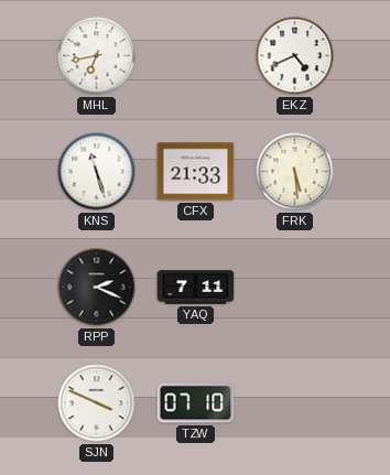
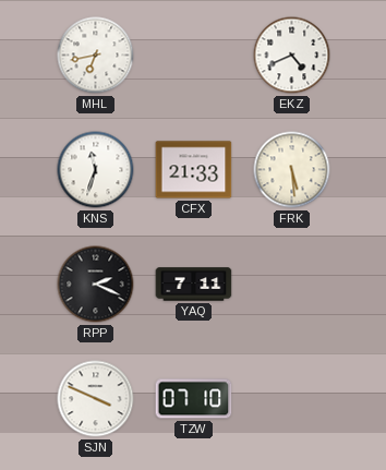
KNS: 11:27 -> 11:33
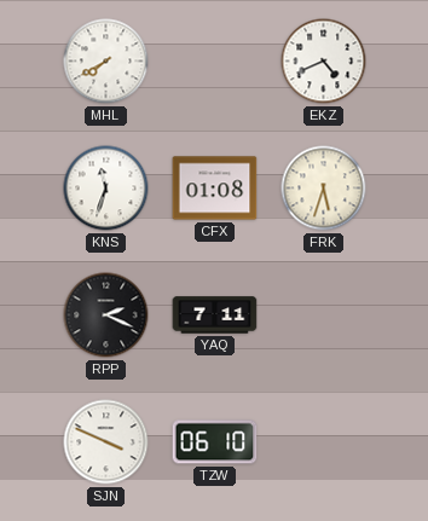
MHL: 6:43 -> 7:40
CFX: 21:33 -> 01:08
FRK: 5:29 -> 5:33
TZW: 07:10 -> 06:10
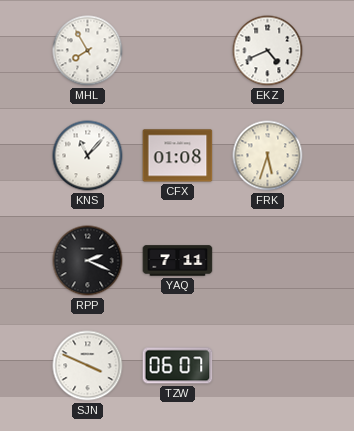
MHL: 7:40 -> 7:55
KNS: 11:33 -> 11:07
TZW: 06:10 -> 06:07
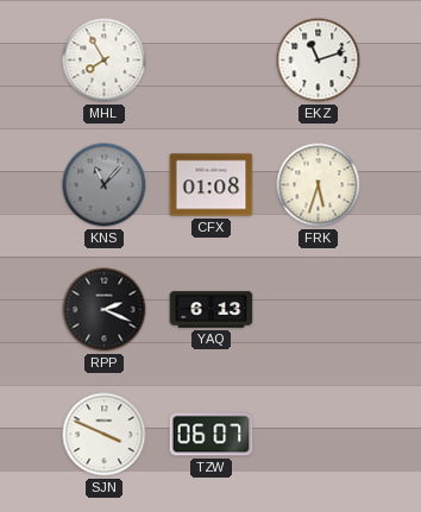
EKZ: 4:41 -> 11:12
KNS dial: white -> grey
YAQ: 7:11 -> 6:13
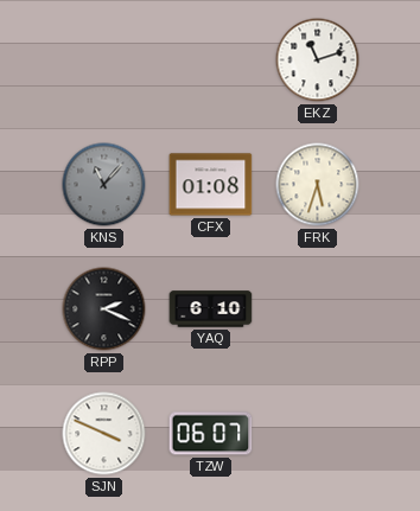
MHL: 7:55 -> none
YAQ: 6:13 -> 6:10
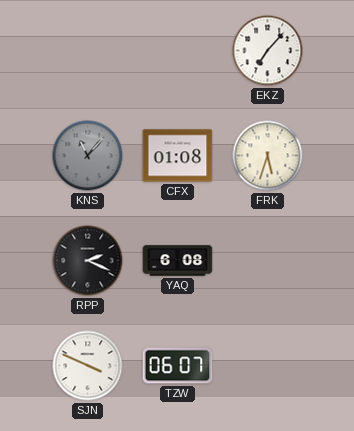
EKZ: 11:12 -> 7:07
YAQ: 6:10 -> 6:08
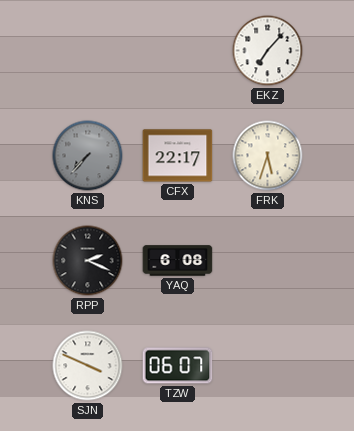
KNS: 11:07 -> 7:37
CFX: 01:08 -> 22:17
